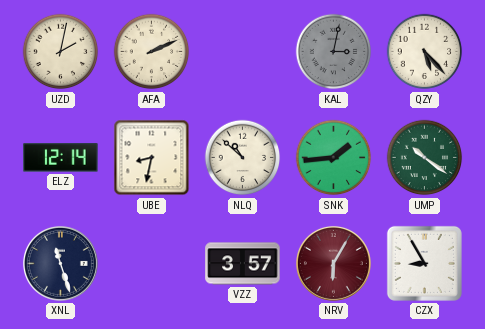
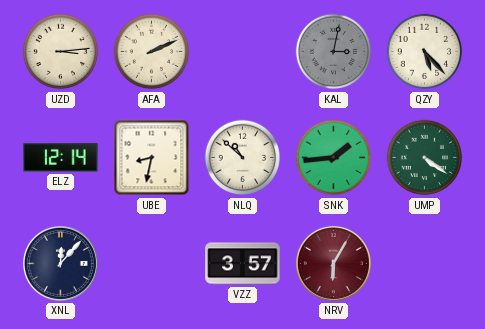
UZD: 2:02 -> 3:14
UMP: 10:21 -> 4:21
XNL: 11:27 -> 12:07
CZX: 8:55 -> none
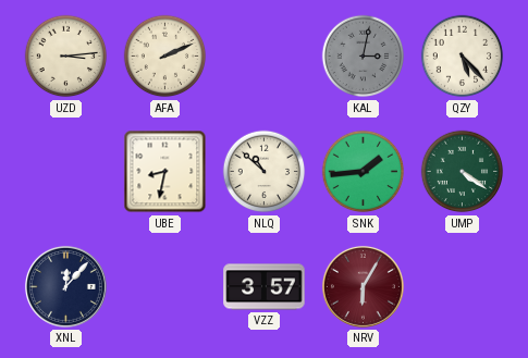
ELZ: 12:14 -> none
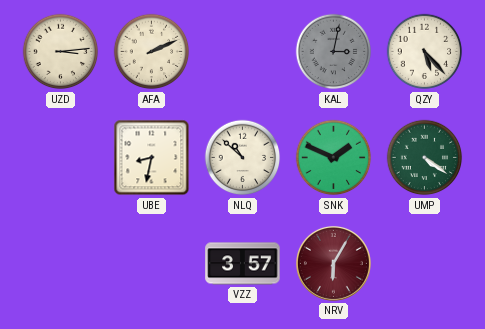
SNK: 1:44 -> 1:49
XNL: 12:07 -> none
